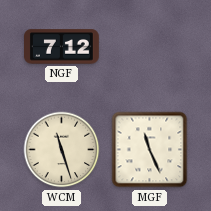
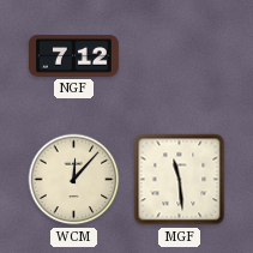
WCM: 11:27 -> 12:07
MGF: 11:26 -> 11:29
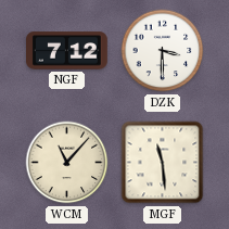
DZK: none -> 3:30
WCM: 12:07 -> 11:07
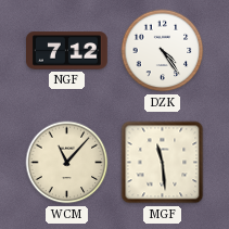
DZK: 3:30 -> 4:24
